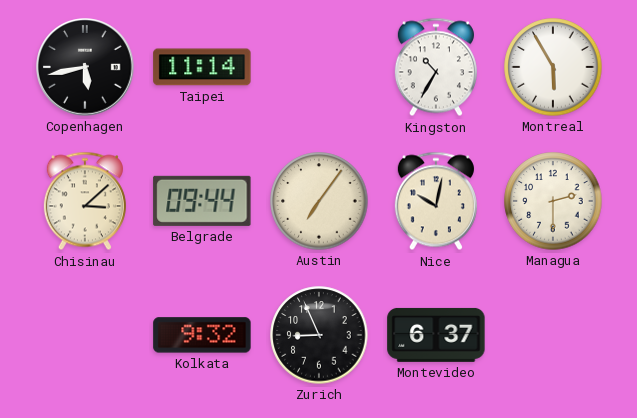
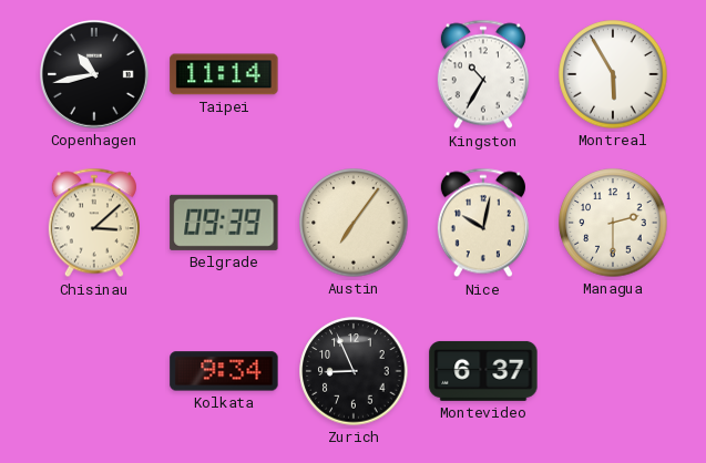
Copenhagen: 5:43 -> 10:43
Belgrade: 09:44 -> 09:39
Kolkata: 9:32 -> 9:34
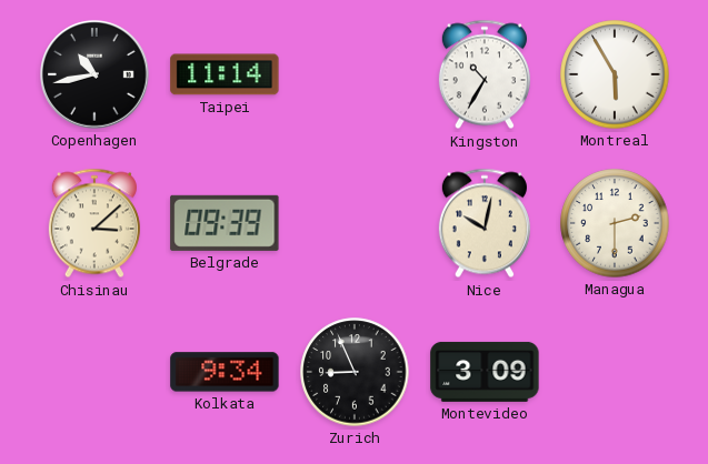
Austin: 7:06 -> none
Montevideo: 6:37 -> 3:09
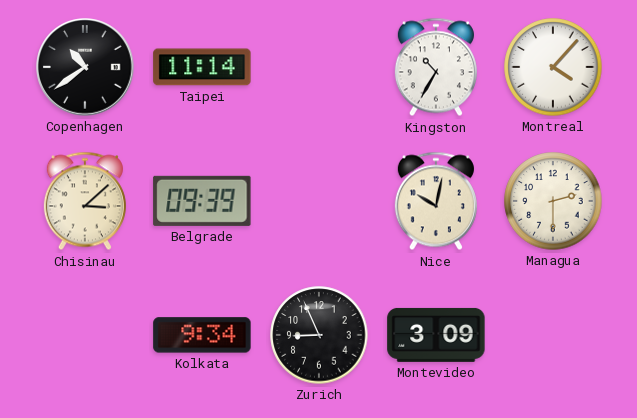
Copenhagen: 10:43 -> 10:39
Montreal: 5:55 -> 4:07
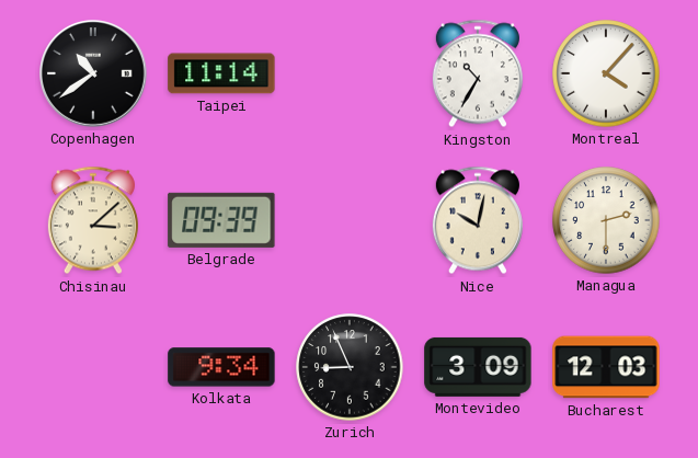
Bucharest: none -> 12:03
